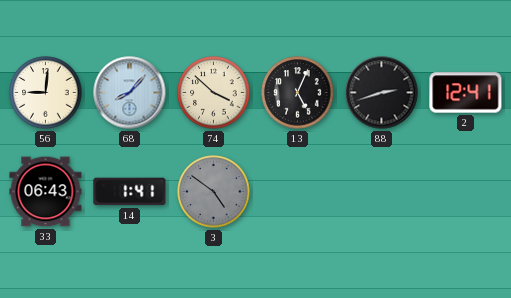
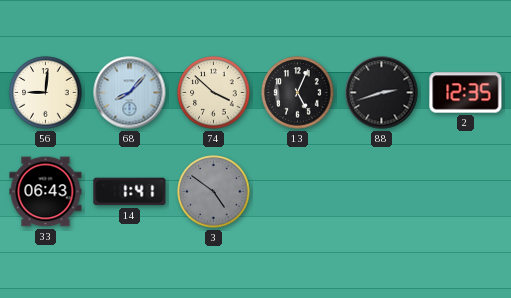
2: 12:41 -> 12:35
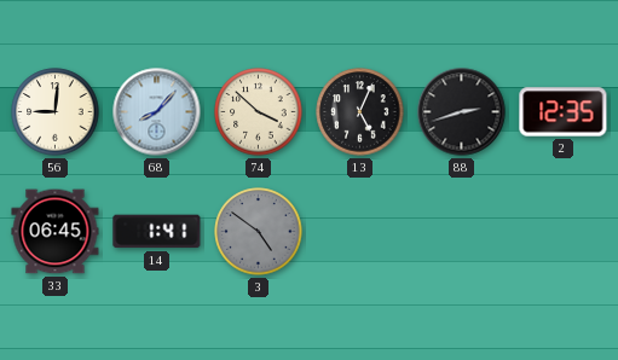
33: 06:43 -> 06:45
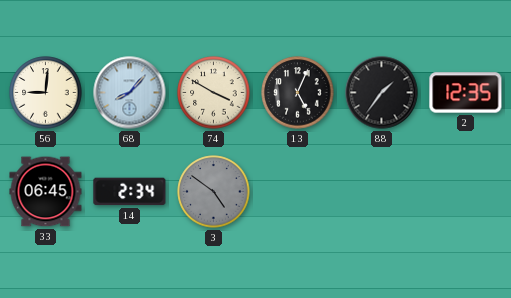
74: 3:52 -> 3:50
88: 2:42 -> 1:36
14: 1:41 -> 2:34
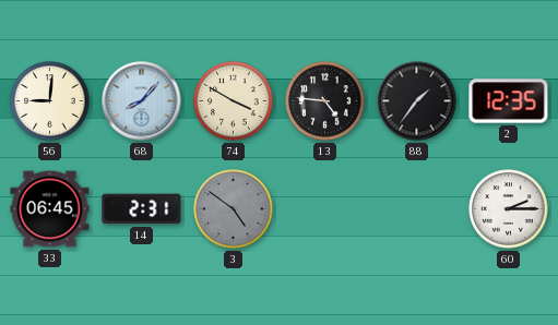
13: 5:04 -> 4:46
14: 2:34 -> 2:31
60: none -> 2:15
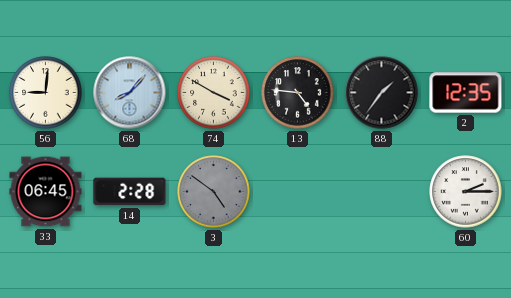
14: 2:31 -> 2:28
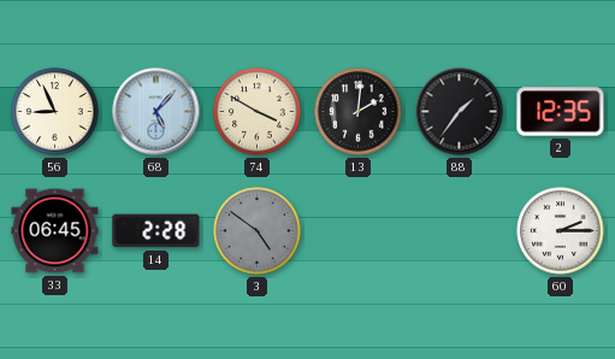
56: 9:01 -> 8:56
68: 8:07 -> 5:07
13: 4:46 -> 2:01
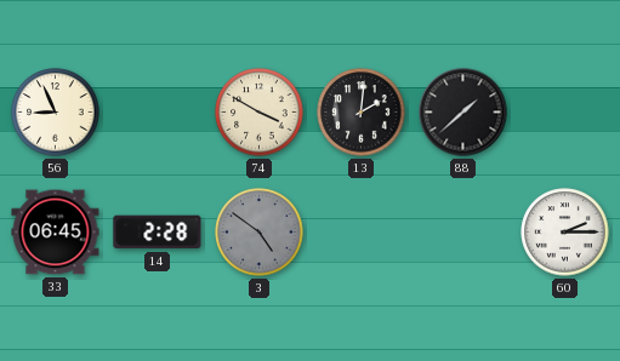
68: 5:07 -> none
88: 1:36 -> 1:38
2: 12:35 -> none
